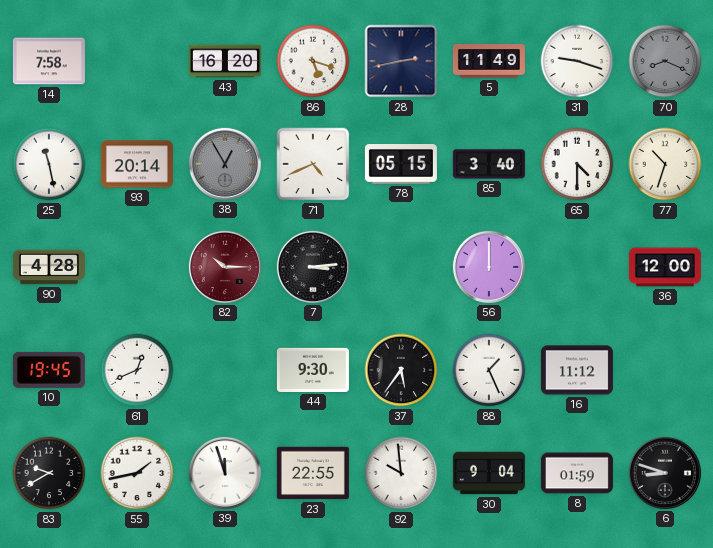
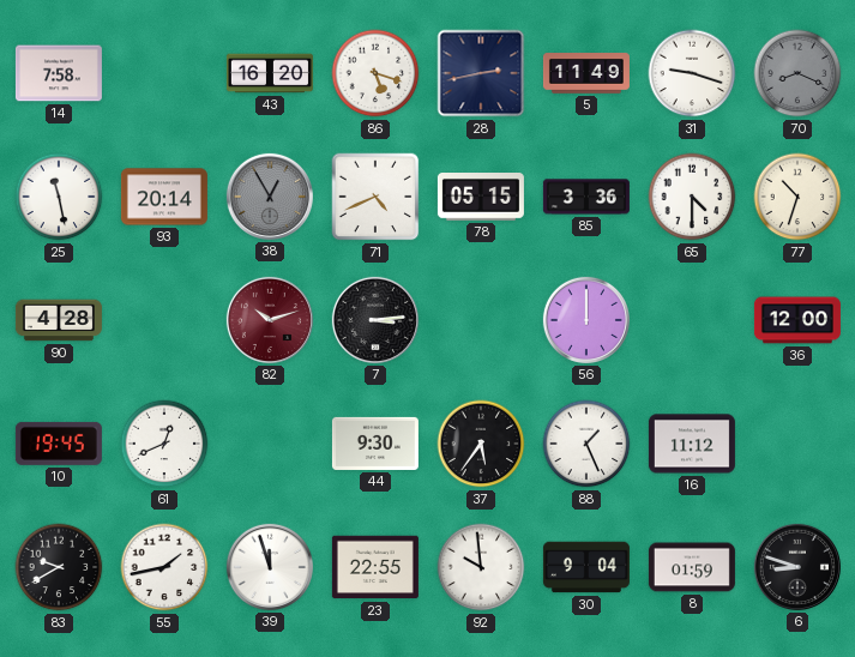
85: 3:40 -> 3:36
82: 10:15 -> 10:12
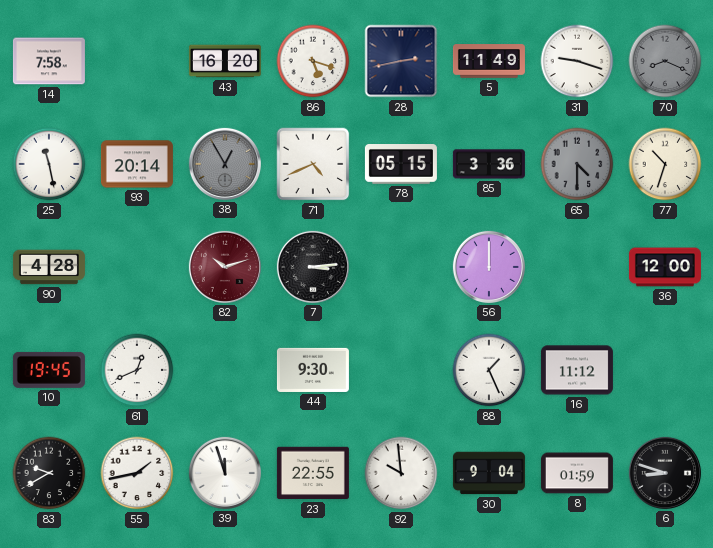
65 dial: white -> grey
37: 5:36 -> none
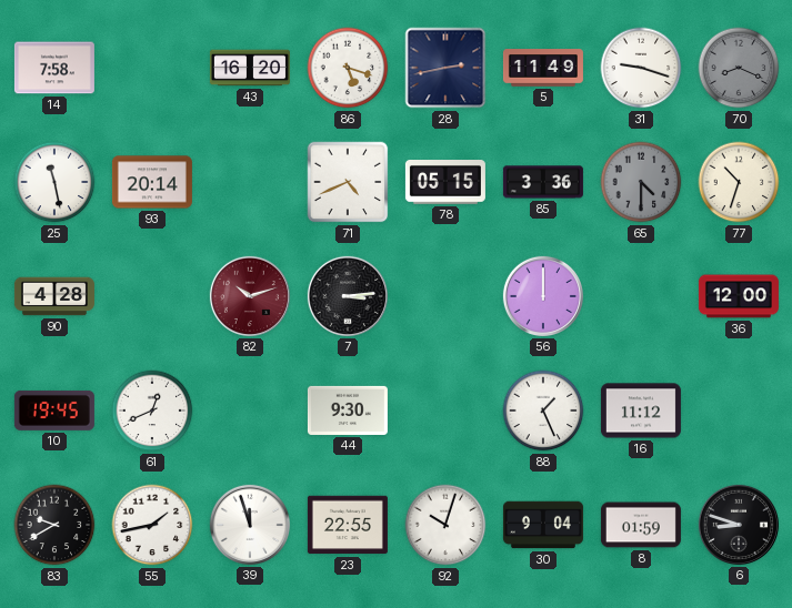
38: 12:55 -> none
92: 9:59 -> 10:03
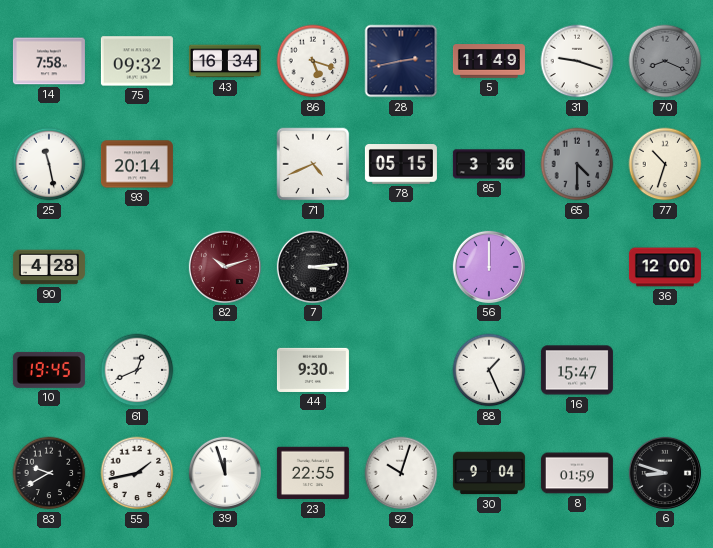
75: none -> 09:32
43: 16:20 -> 16:34
16: 11:12 -> 15:47
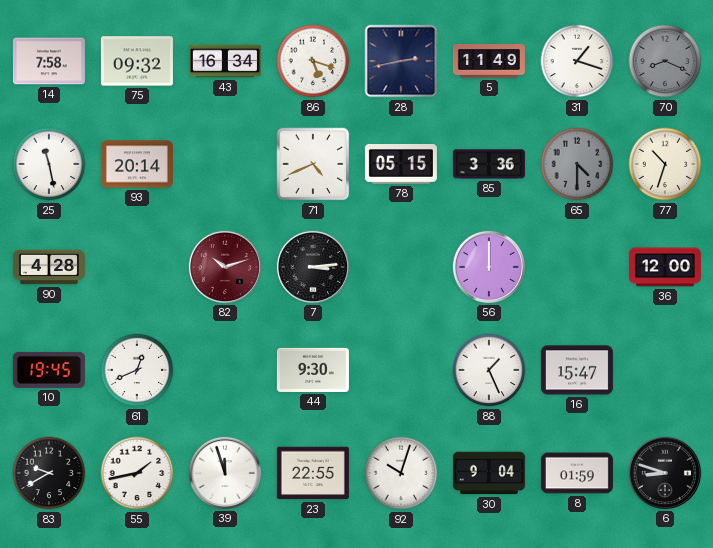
31: 9:18 -> 1:18
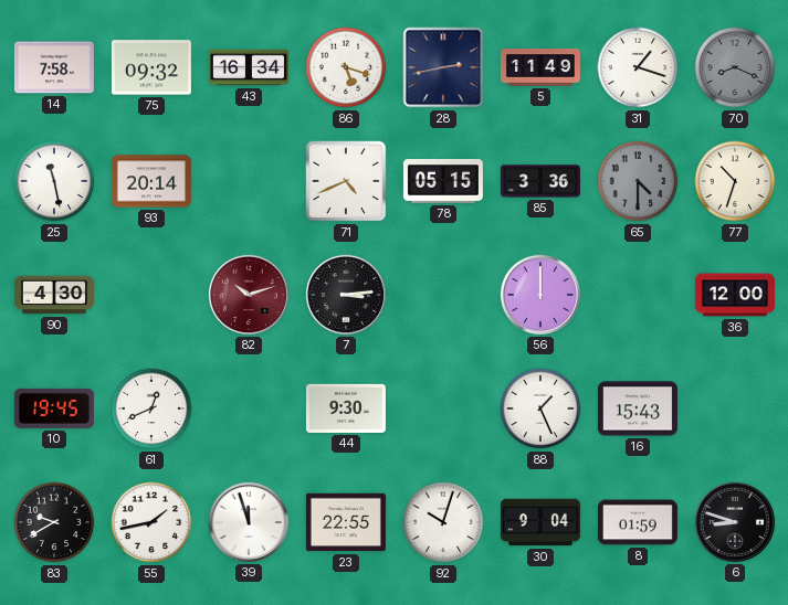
90: 4:28 -> 4:30
16: 15:47 -> 15:43
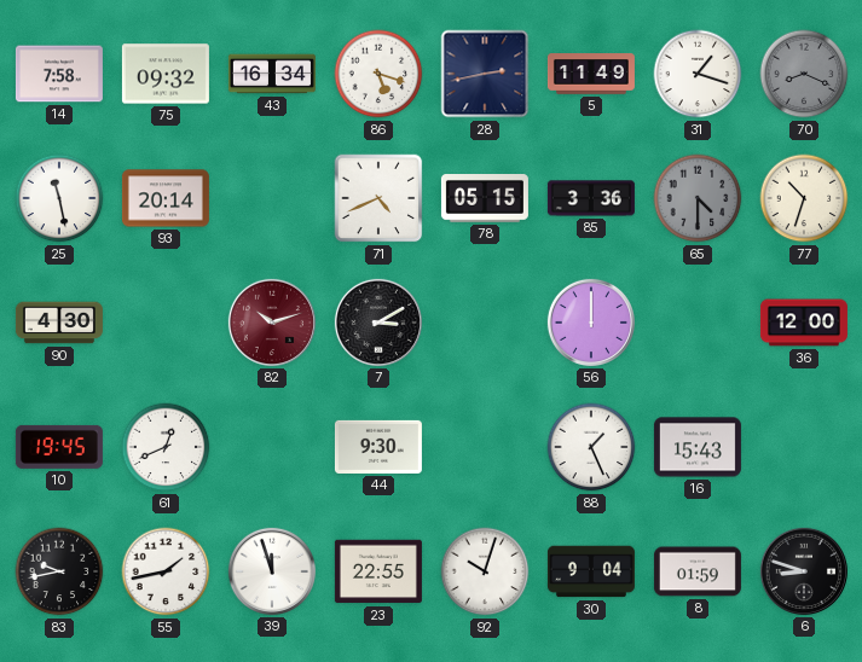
7: 3:14 -> 3:10
83: 9:40 -> 9:43
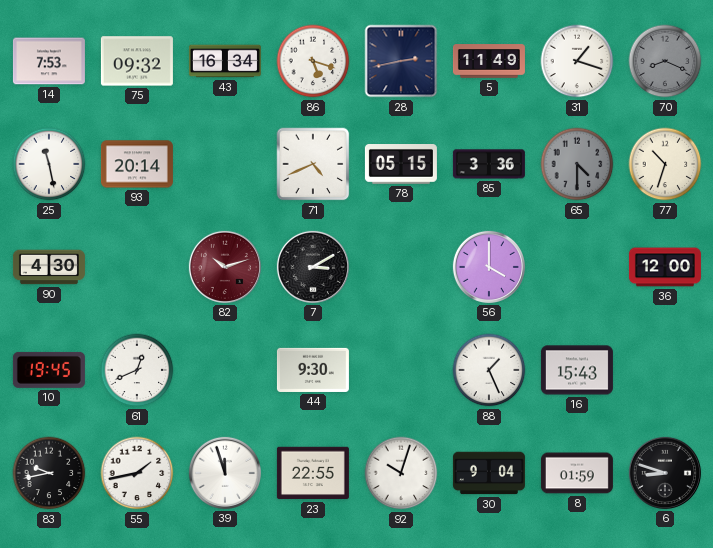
14: 7:58 -> 7:53
56: 12:00 -> 4:00
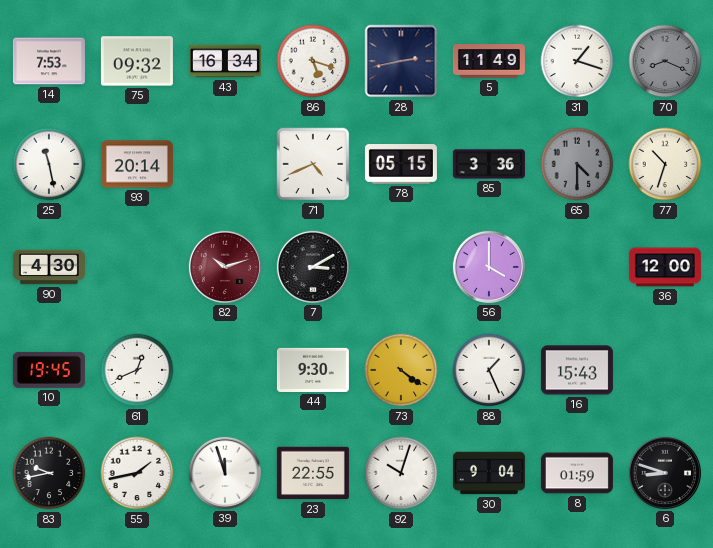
73: none -> 4:21
